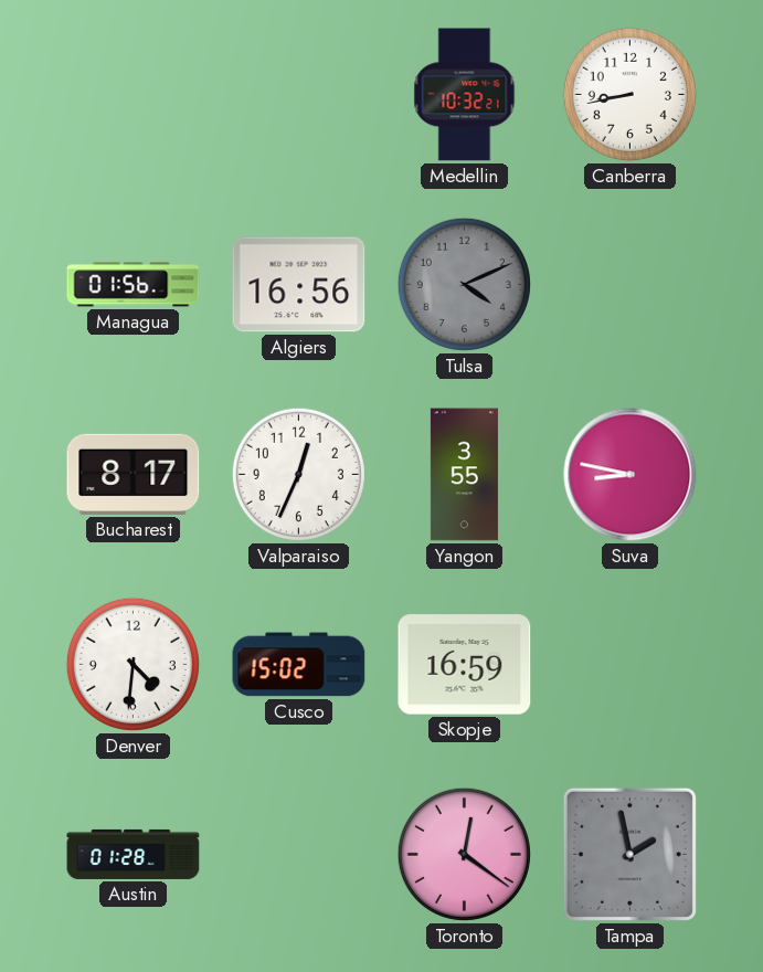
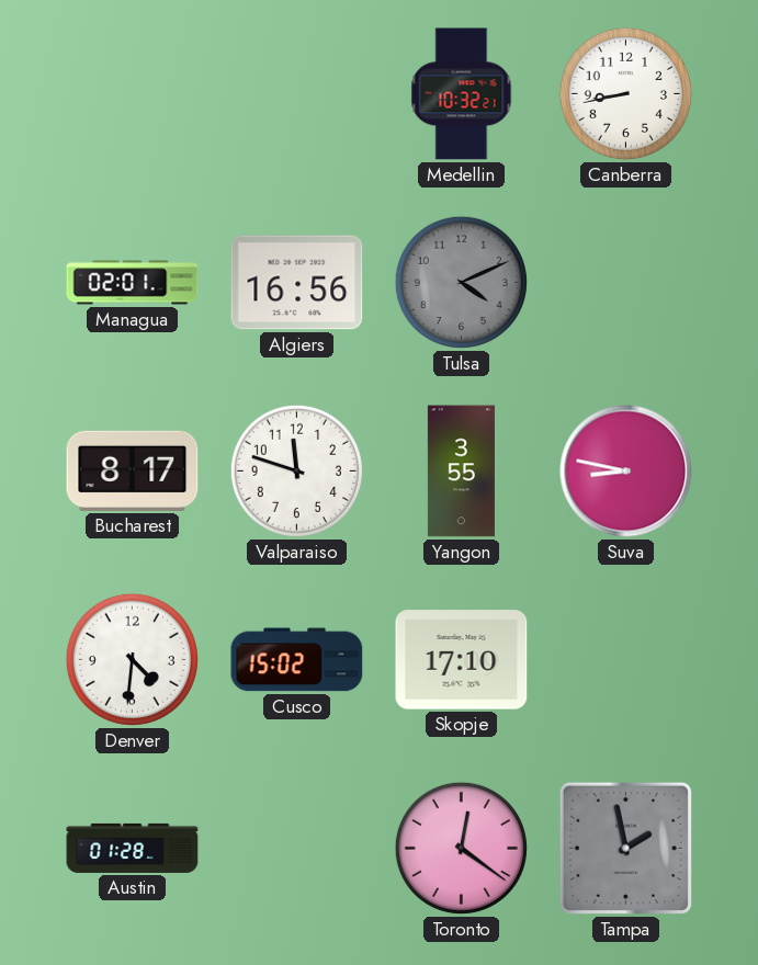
Managua: 01:56 -> 02:01
Valparaiso: 12:34 -> 11:48
Skopje: 16:59 -> 17:10
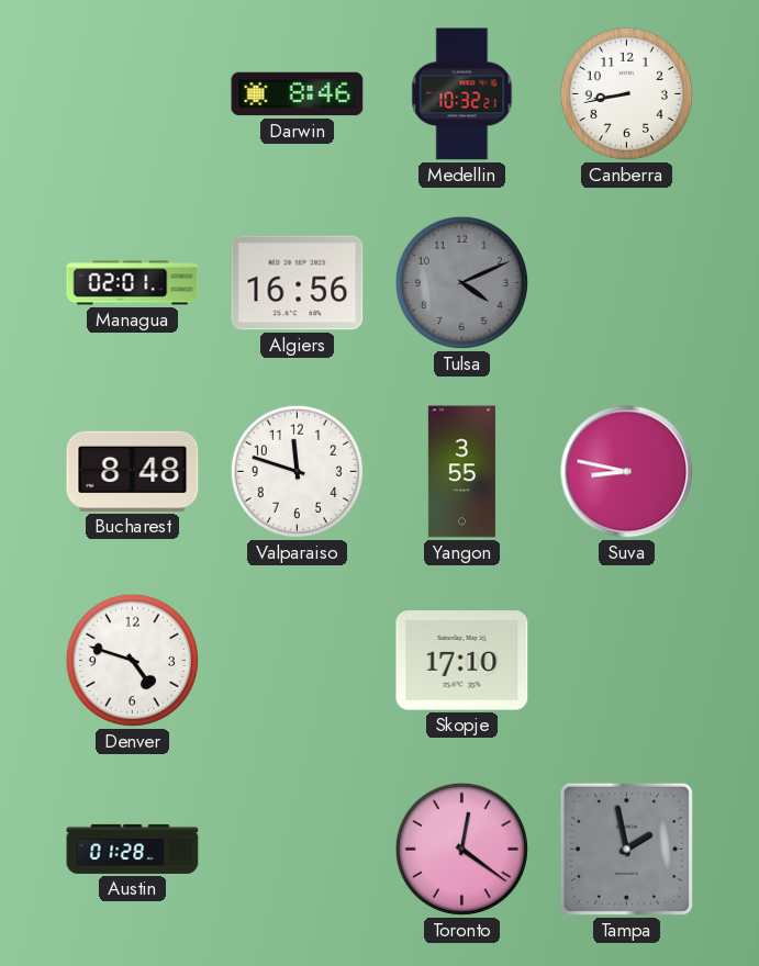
Darwin: none -> 8:46
Bucharest: 8:17 -> 8:48
Denver: 4:31 -> 4:48
Cusco: 15:02 -> none
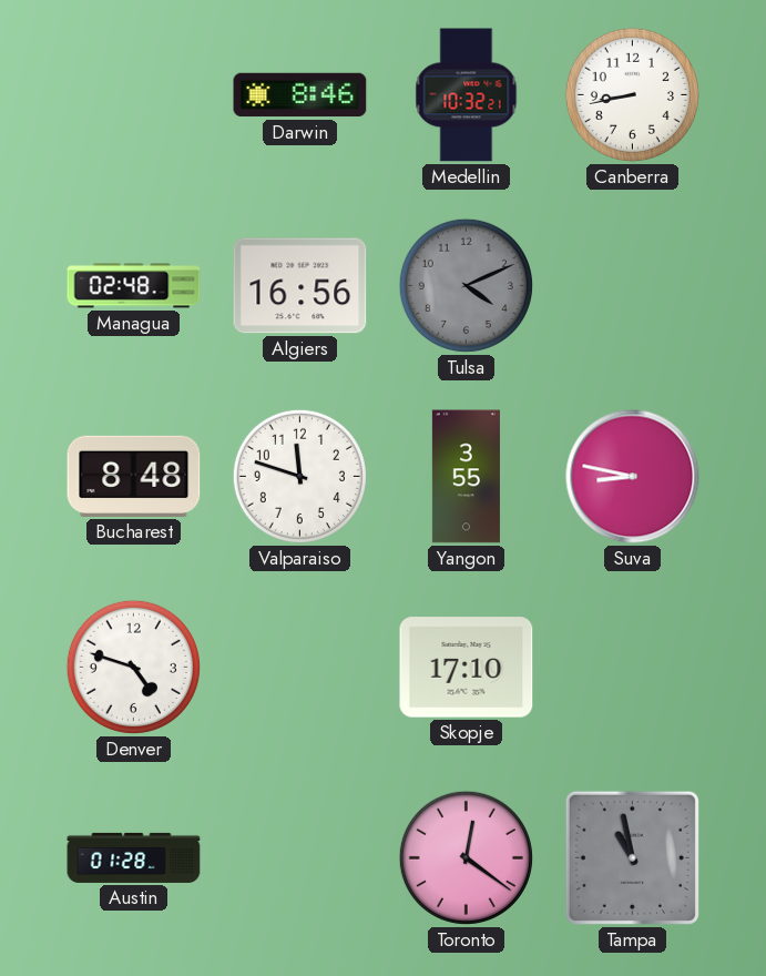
Managua: 02:01 -> 02:48
Tampa: 1:58 -> 10:58
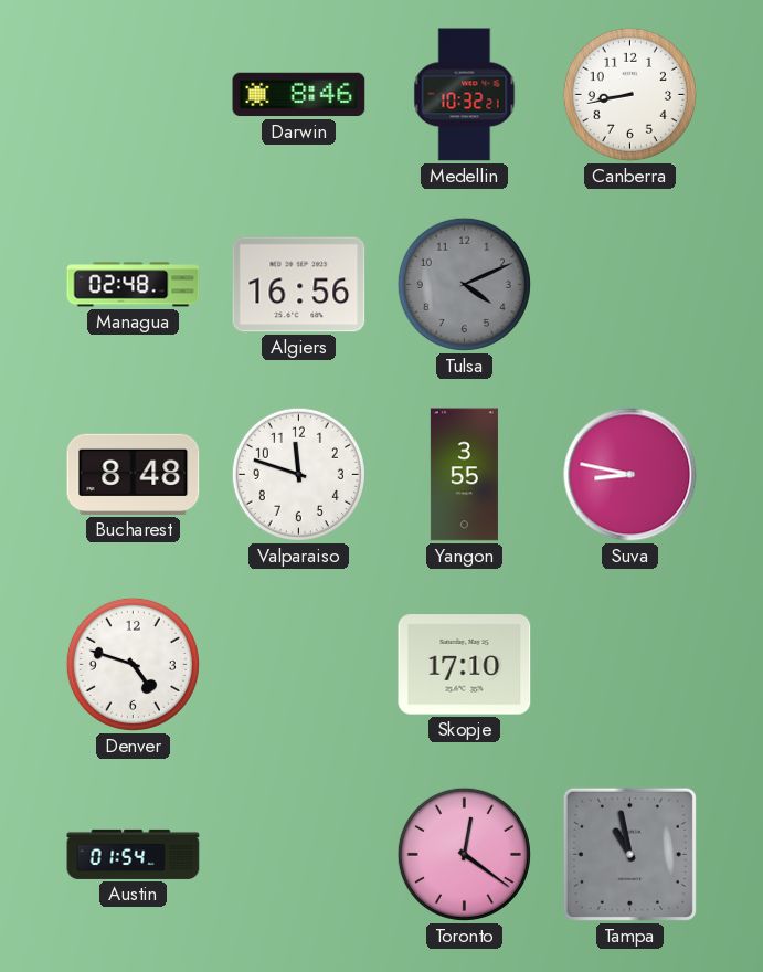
Austin: 01:28 -> 01:54
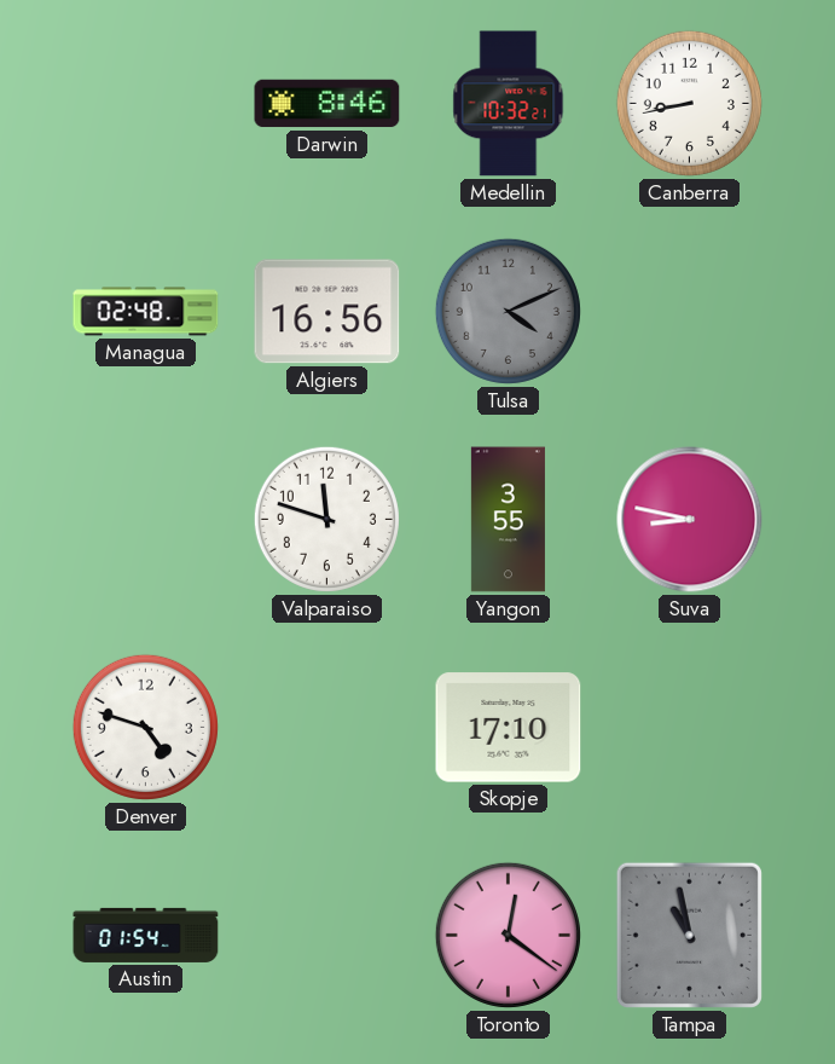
Bucharest: 8:48 -> none
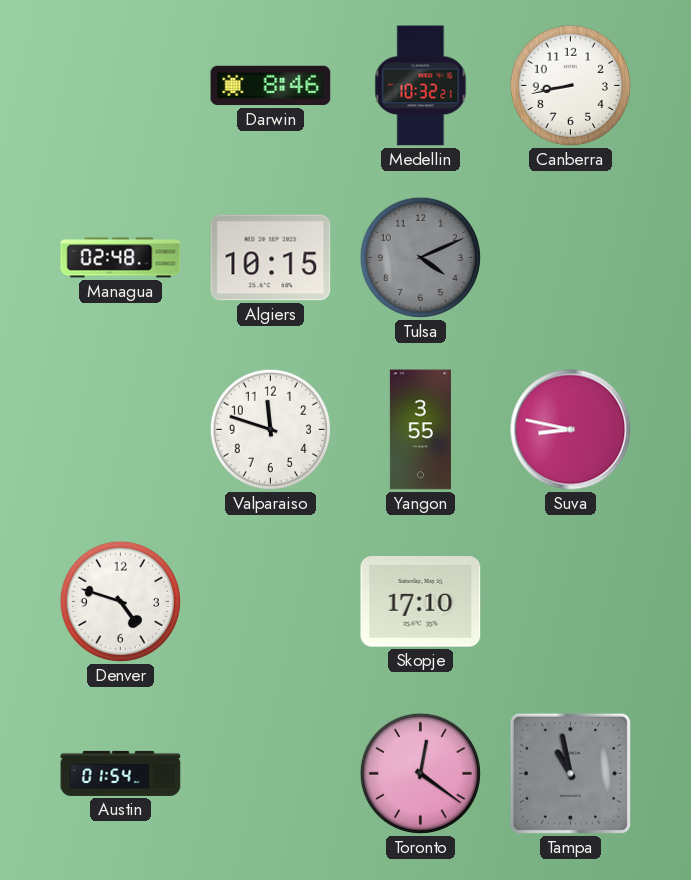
Algiers: 16:56 -> 10:15
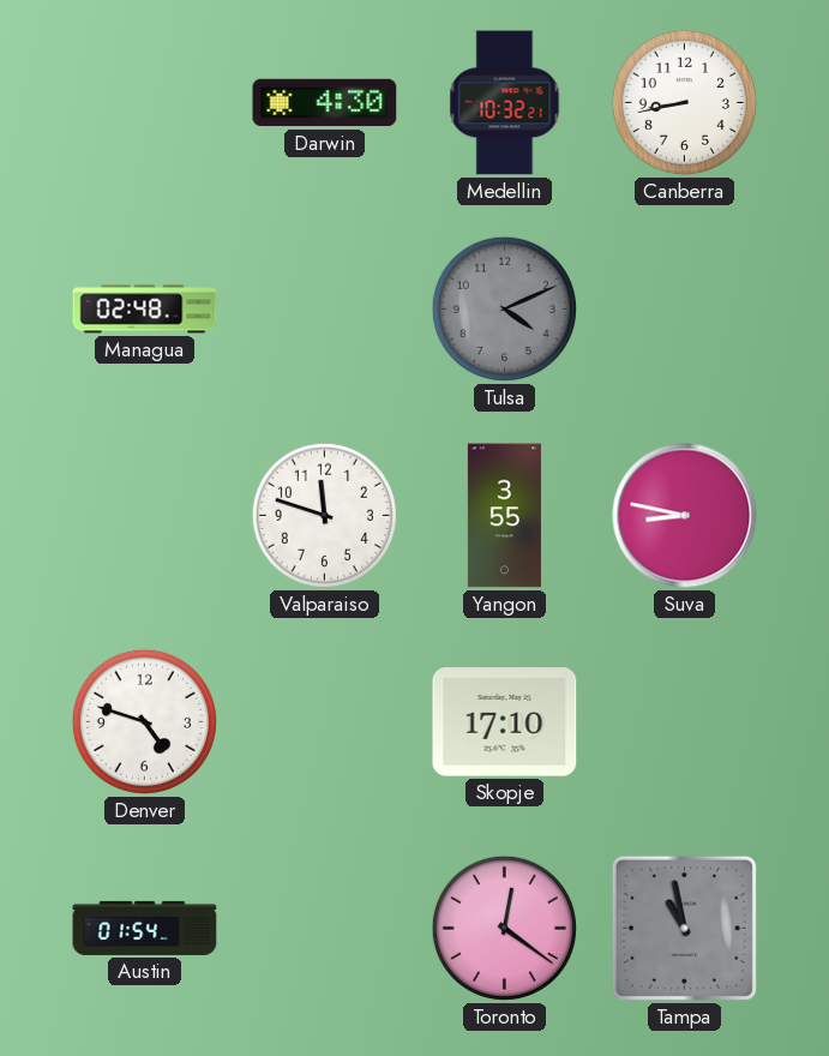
Darwin: 8:46 -> 4:30
Algiers: 10:15 -> none
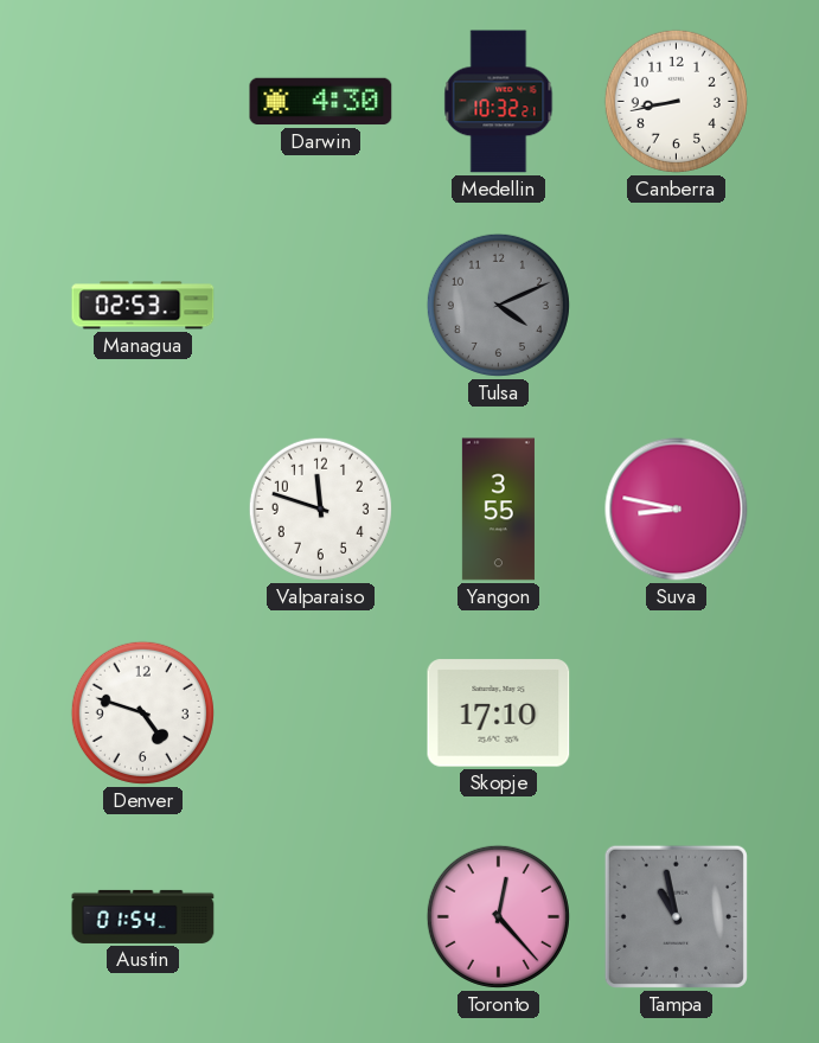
Managua: 02:48 -> 02:53
Toronto: 12:21 -> 12:23
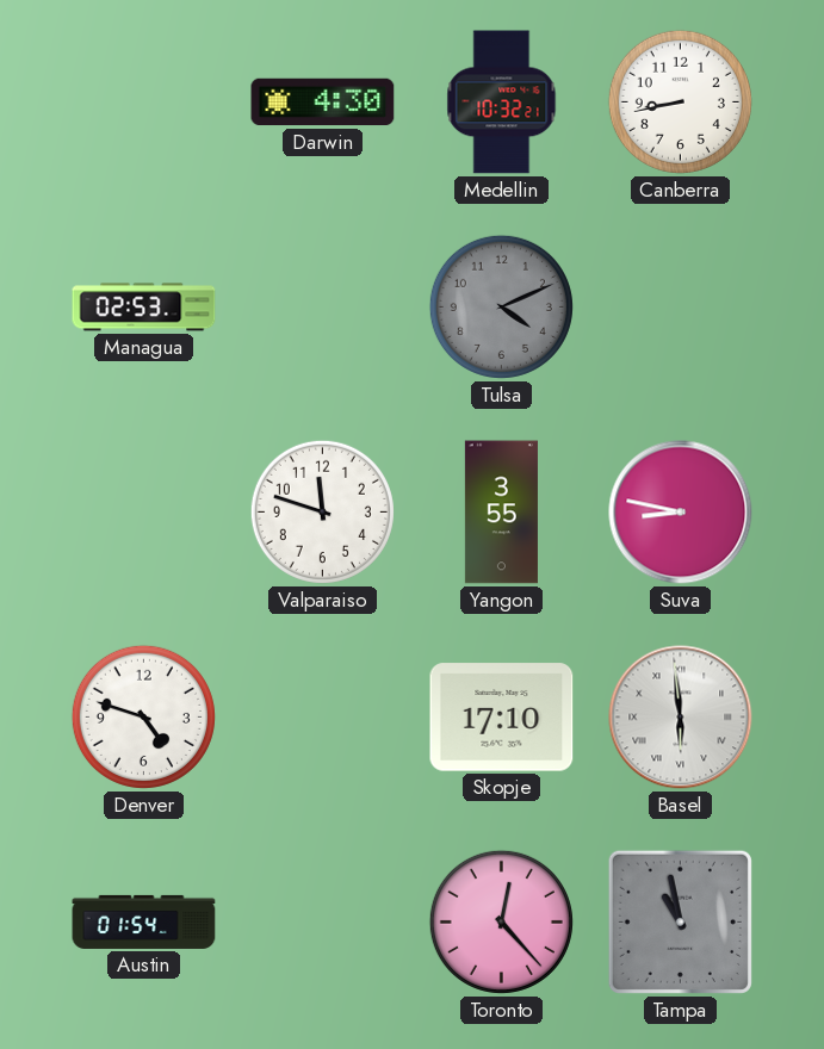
Basel: none -> 5:59
